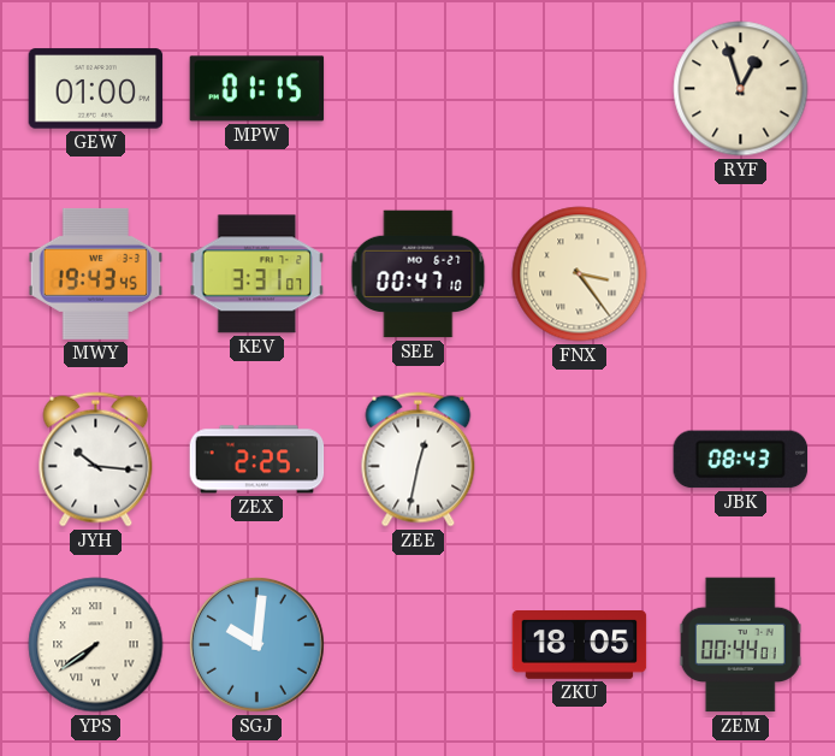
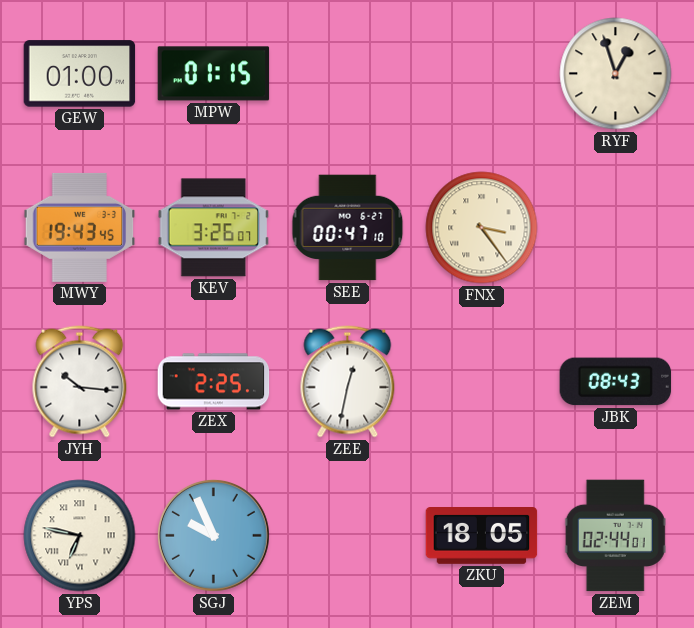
KEV: 3:31 -> 3:26
YPS: 7:39 -> 6:47
SGJ: 10:01 -> 9:56
ZEM: 00:44 -> 02:44
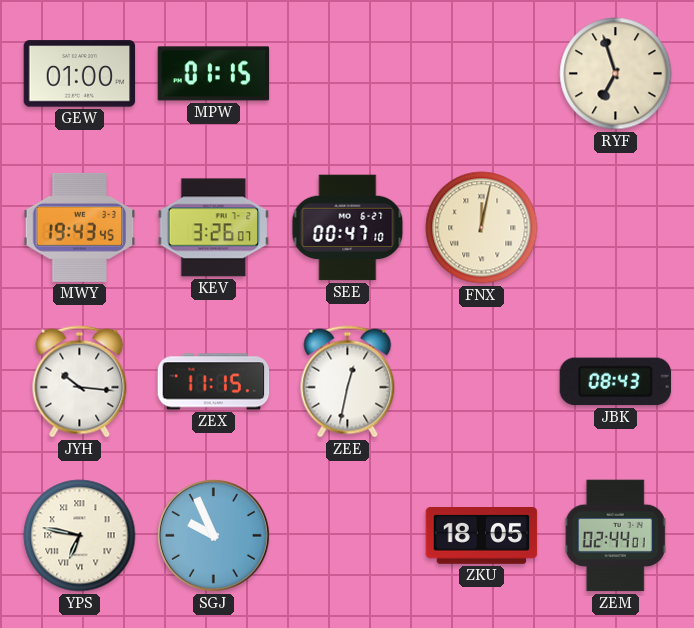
RYF: 12:57 -> 6:57
FNX: 3:24 -> 12:02
ZEX: 2:25 -> 11:15
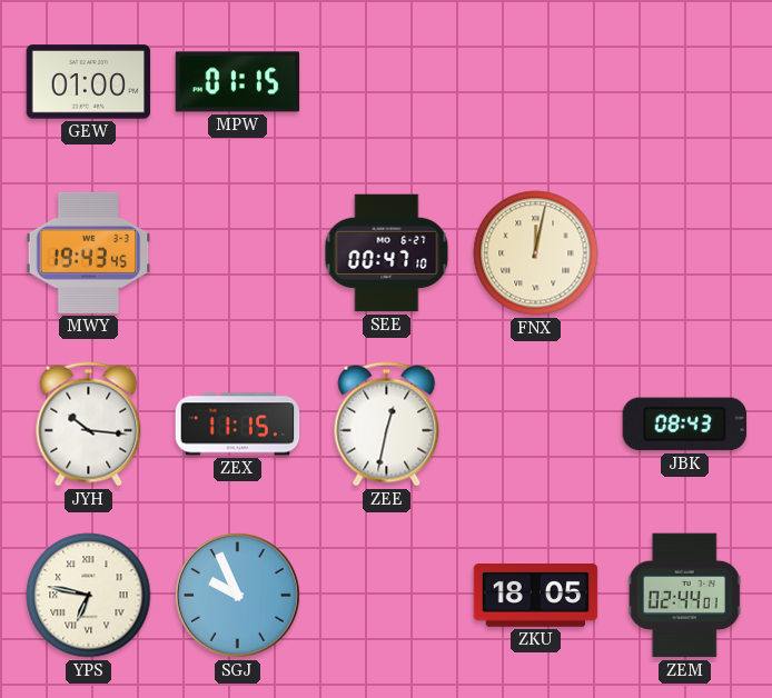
RYF: 6:57 -> none
KEV: 3:26 -> none
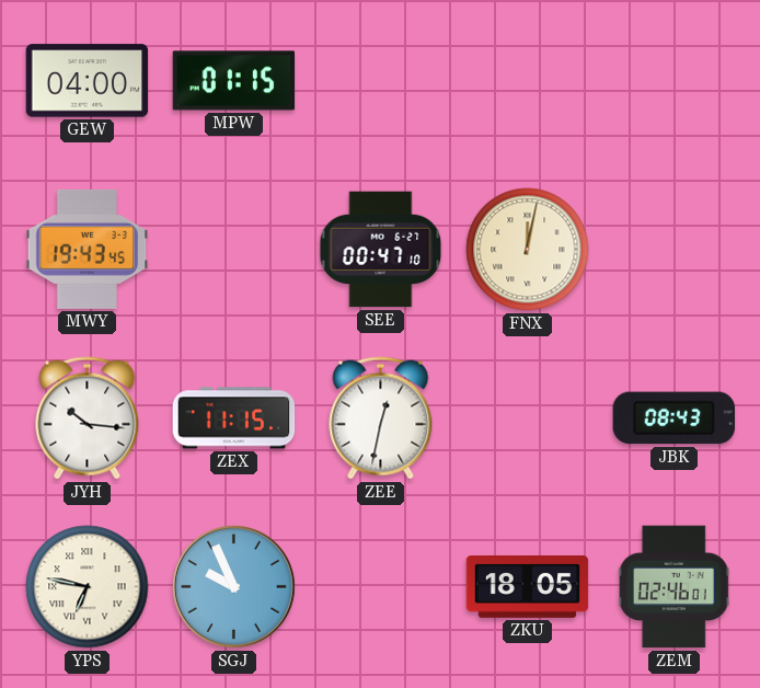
GEW: 01:00 -> 04:00
ZEM: 02:44 -> 02:46
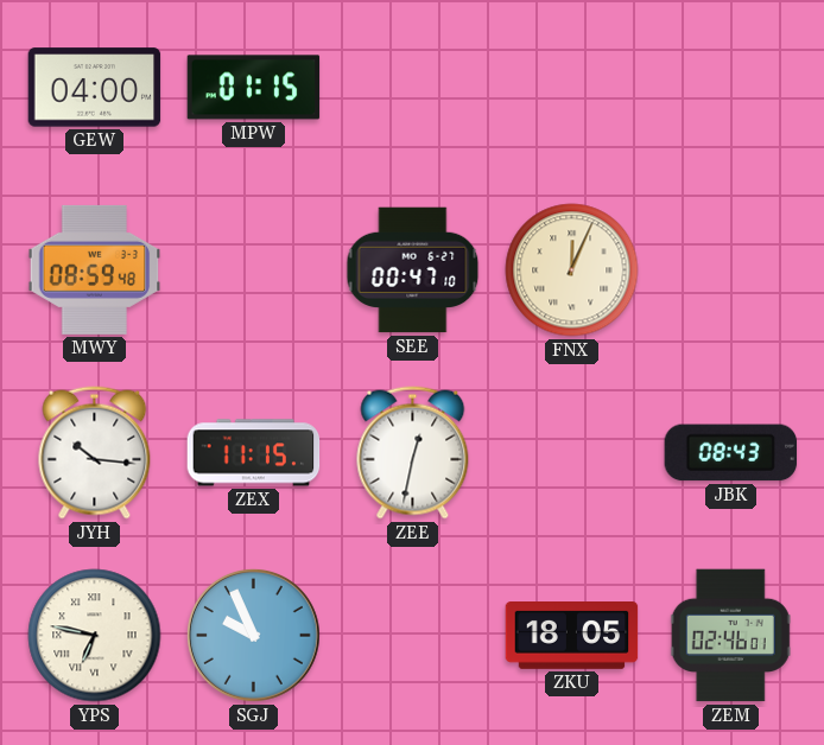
MWY: 19:43 -> 08:59
FNX: 12:02 -> 12:04
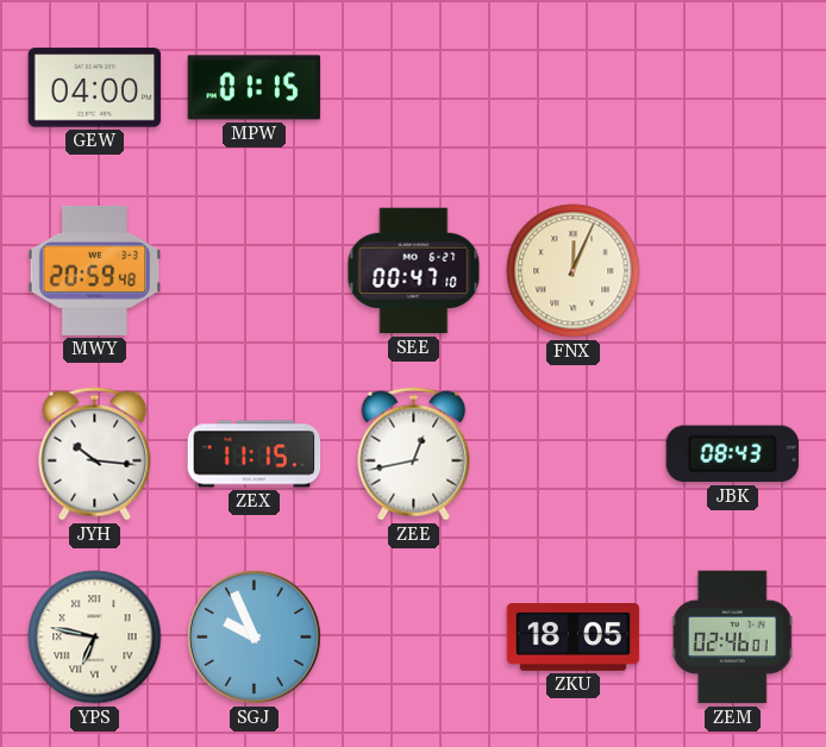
MWY: 08:59 -> 20:59
ZEE: 12:32 -> 12:43
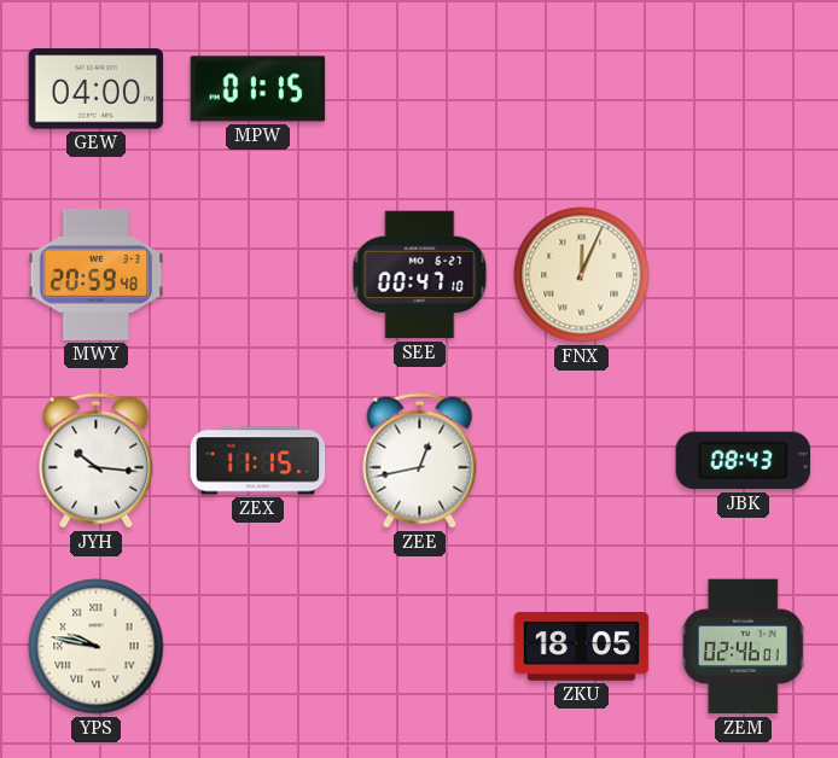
YPS: 6:47 -> 9:47
SGJ: 9:56 -> none
